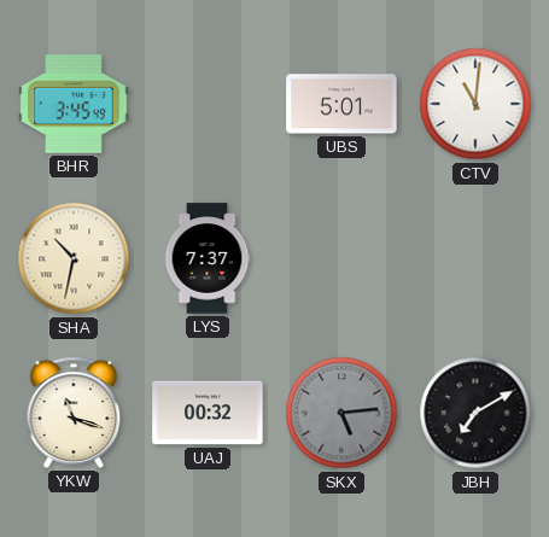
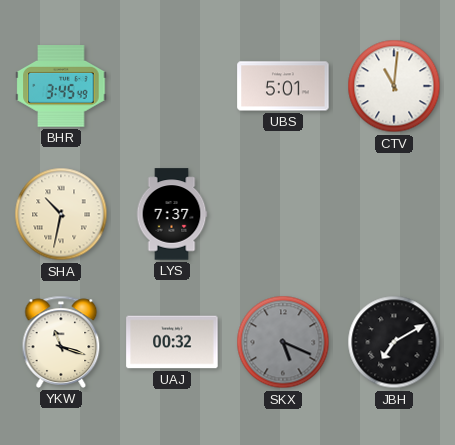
SKX: 5:14 -> 5:19
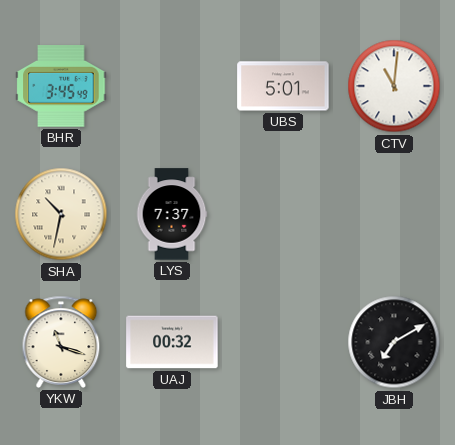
SKX: 5:19 -> none
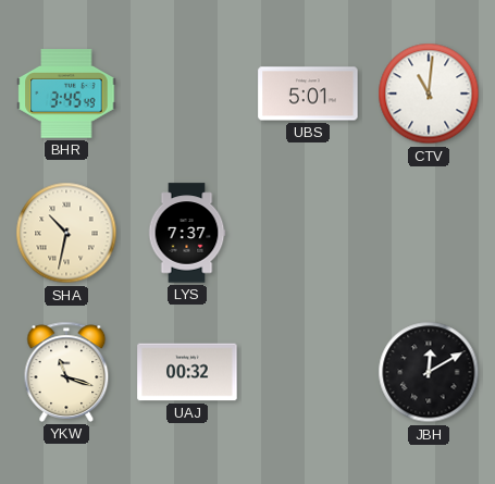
JBH: 7:10 -> 12:10
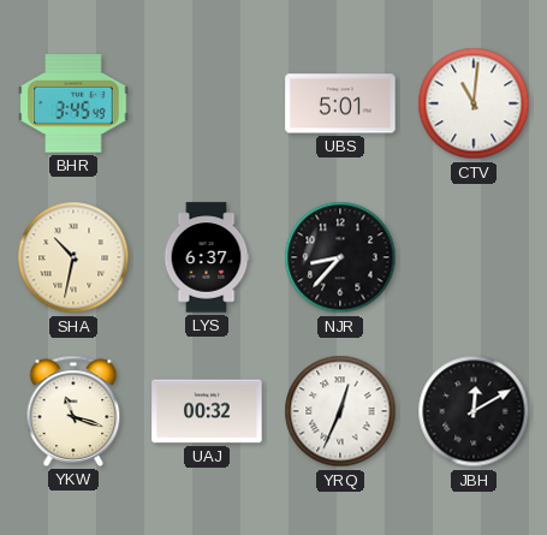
LYS: 7:37 -> 6:37
NJR: none -> 8:37
YRQ: none -> 12:34
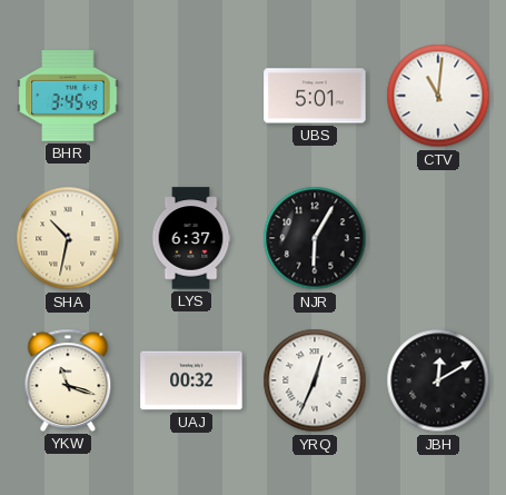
NJR: 8:37 -> 6:05
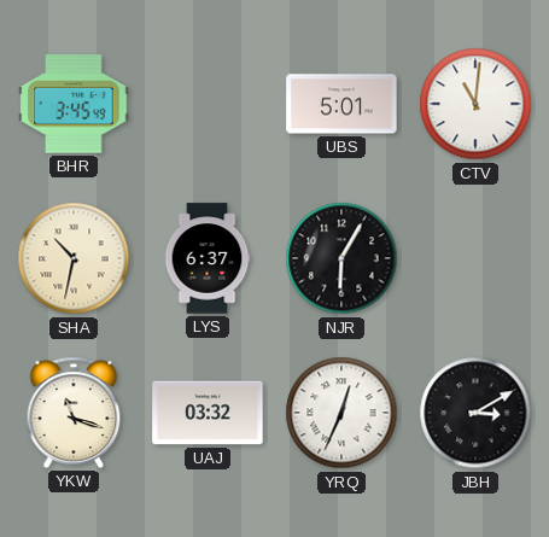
UAJ: 00:32 -> 03:32
JBH: 12:10 -> 3:10
